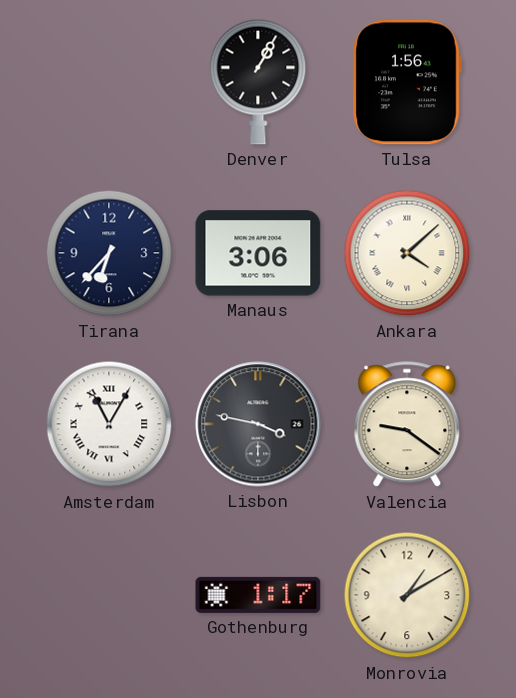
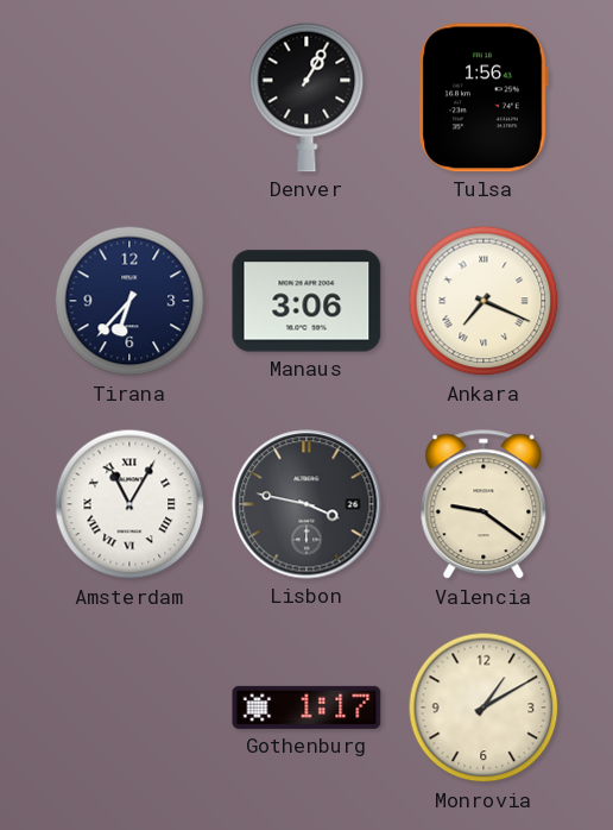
Ankara: 4:08 -> 7:19
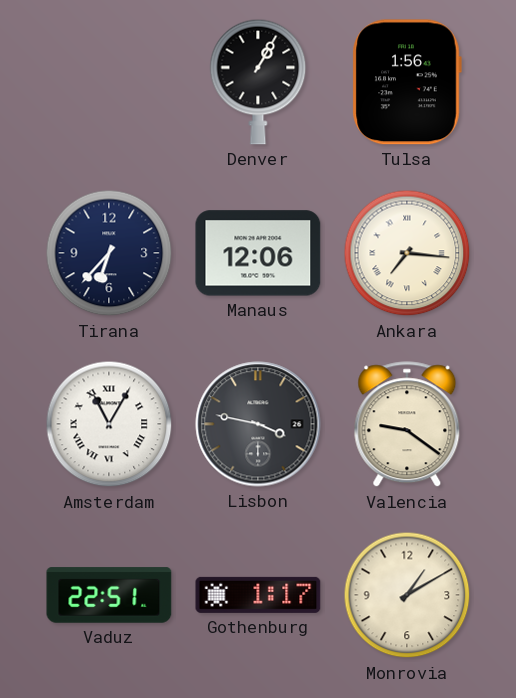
Manaus: 3:06 -> 12:06
Ankara: 7:19 -> 7:16
Vaduz: none -> 22:51
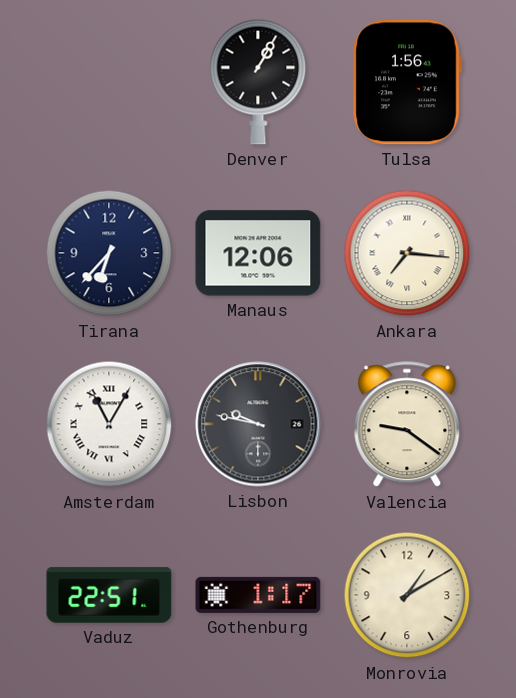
Lisbon: 3:47 -> 9:47
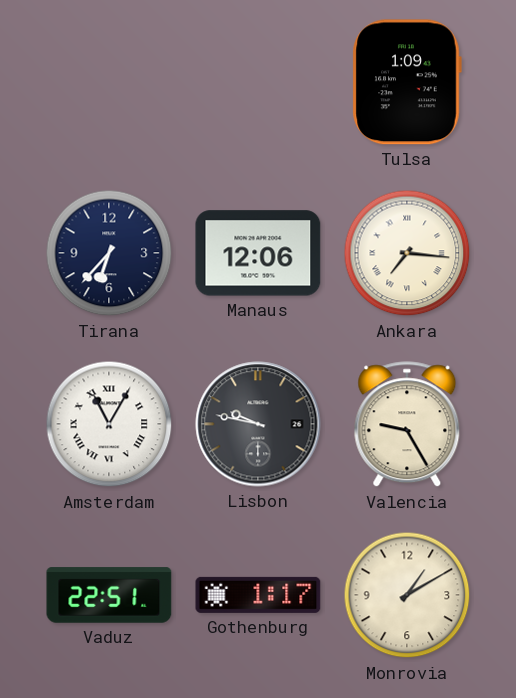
Denver: 1:05 -> none
Tulsa: 1:56 -> 1:09
Valencia: 9:21 -> 9:25
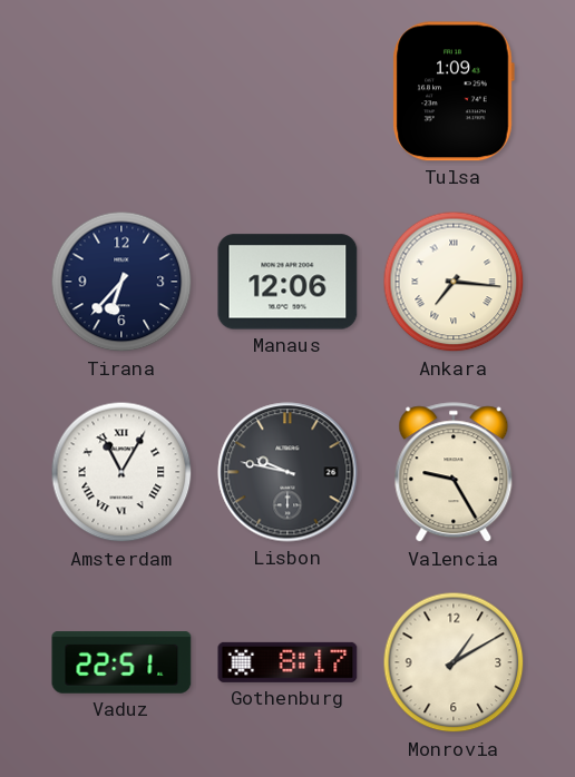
Gothenburg: 1:17 -> 8:17
